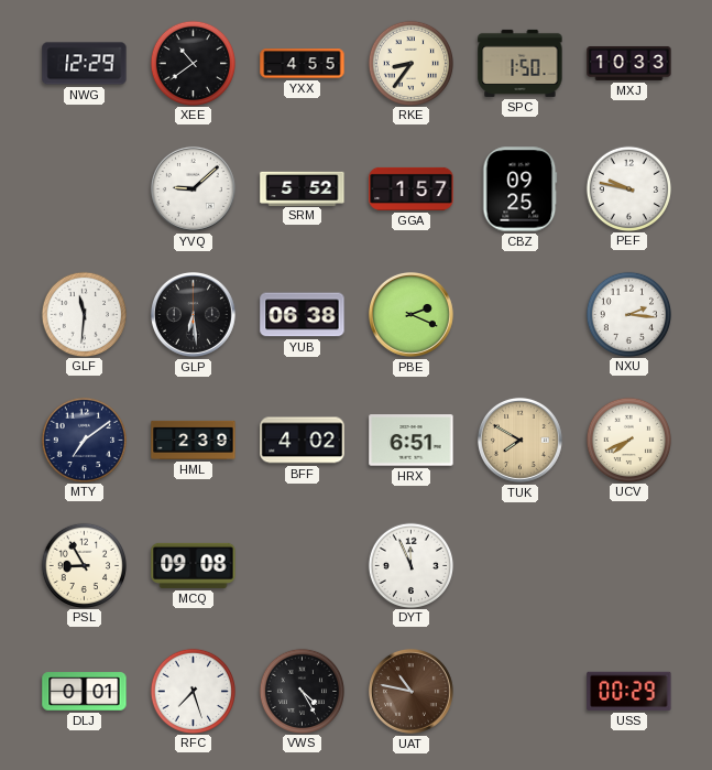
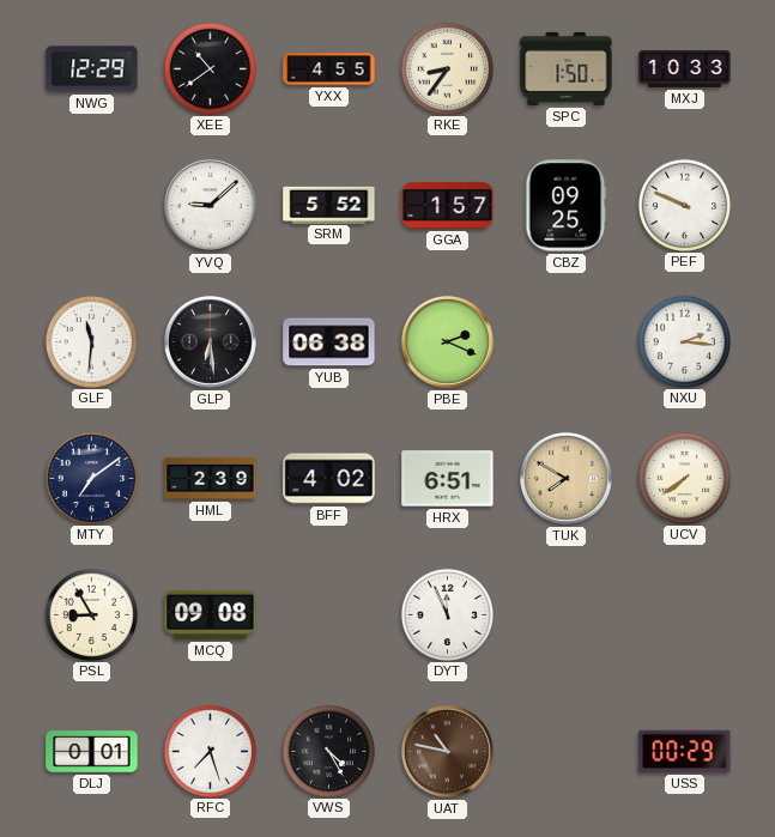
PEF: 9:47 -> 9:49
UCV: 7:41 -> 7:39
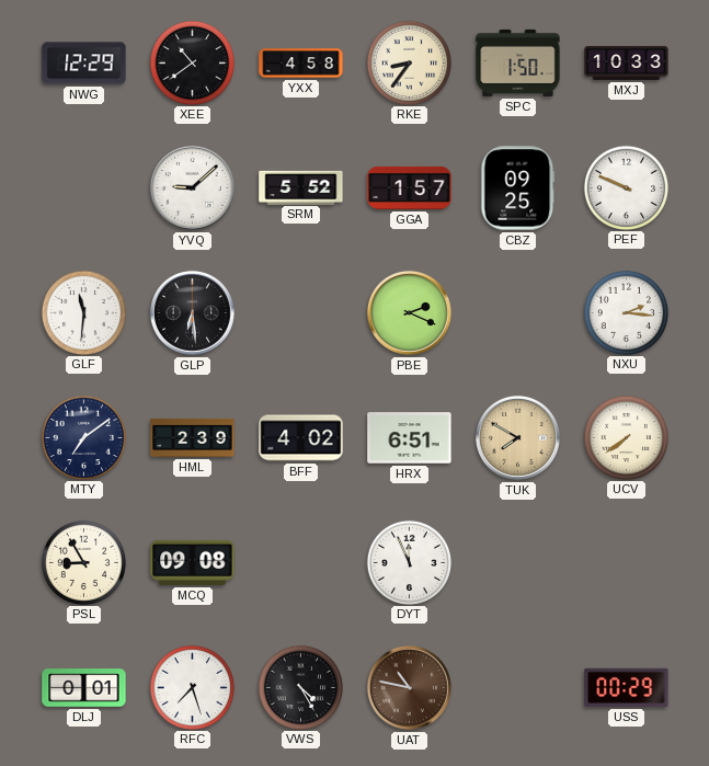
YXX: 4:55 -> 4:58
YUB: 06:38 -> none
